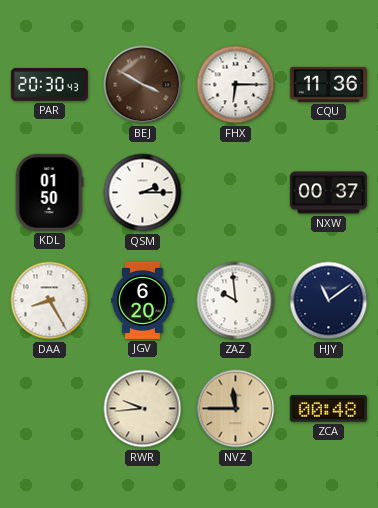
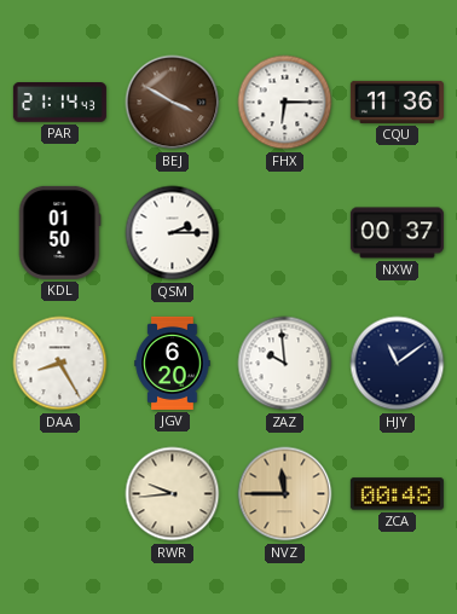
PAR: 20:30 -> 21:14
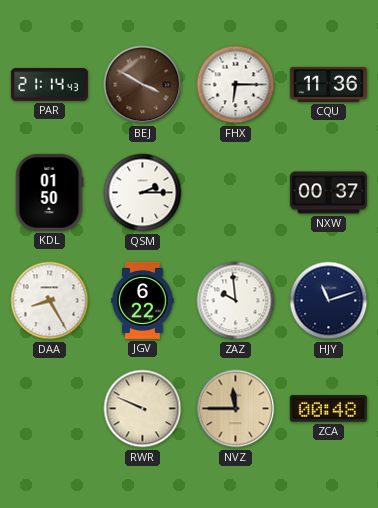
JGV: 6:20 -> 6:22
HJY: 11:09 -> 11:12
RWR: 9:44 -> 9:49
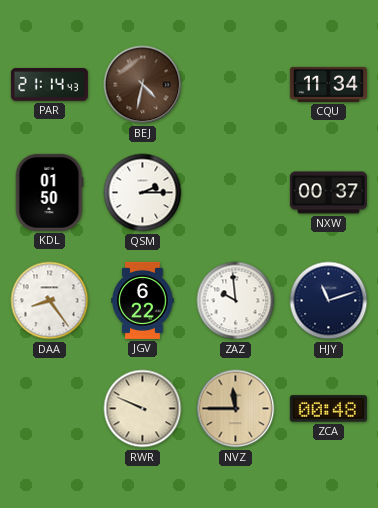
BEJ: 3:50 -> 4:32
FHX: 6:15 -> none
CQU: 11:36 -> 11:34
DAA: 8:25 -> 8:24
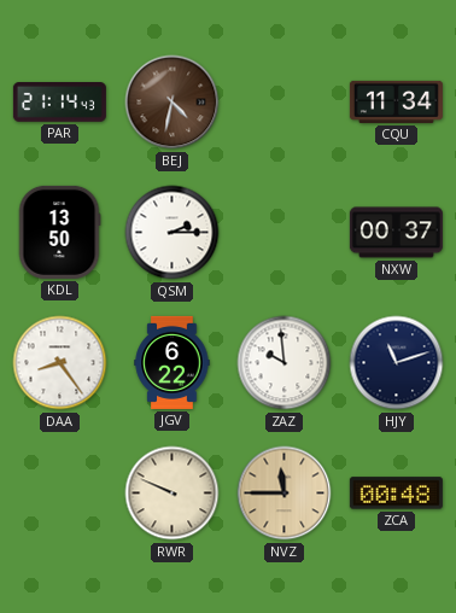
KDL: 01:50 -> 13:50
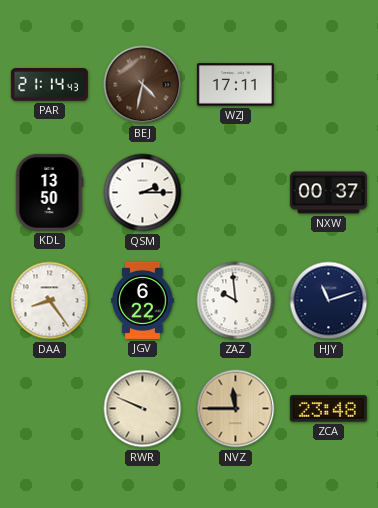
WZJ: none -> 17:11
CQU: 11:34 -> none
ZCA: 00:48 -> 23:48
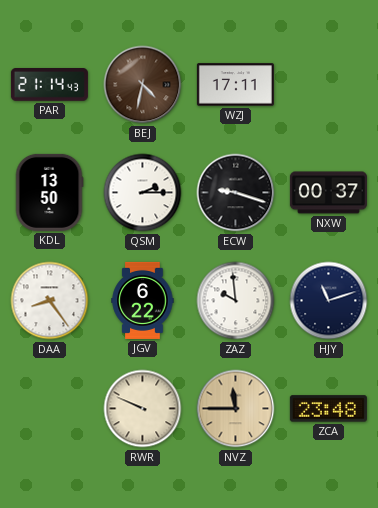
ECW: none -> 9:18
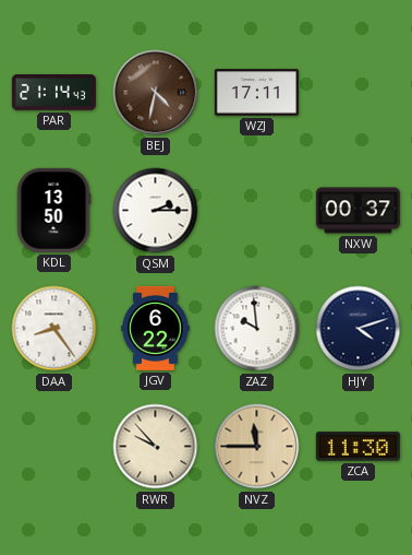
ECW: 9:18 -> none
HJY: 11:12 -> 4:12
RWR: 9:49 -> 9:53
ZCA: 23:48 -> 11:30
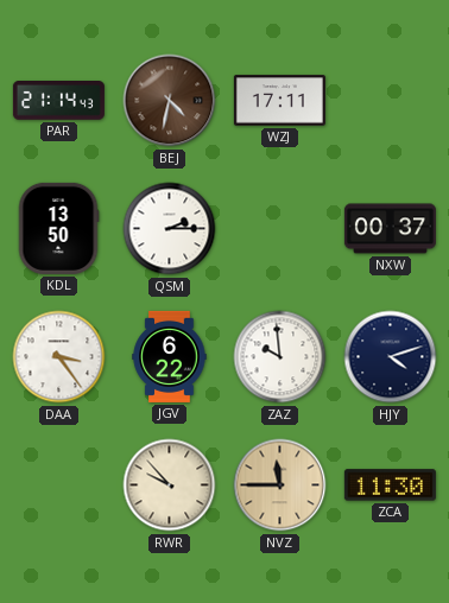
DAA: 8:24 -> 3:24
